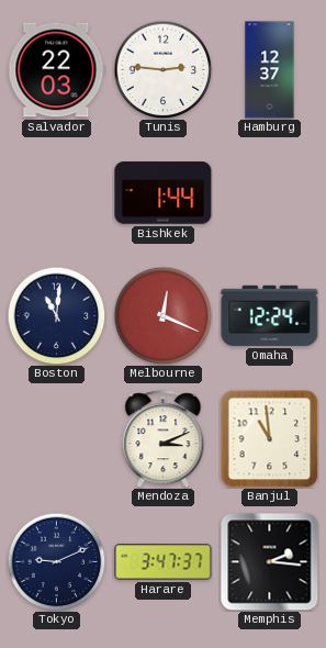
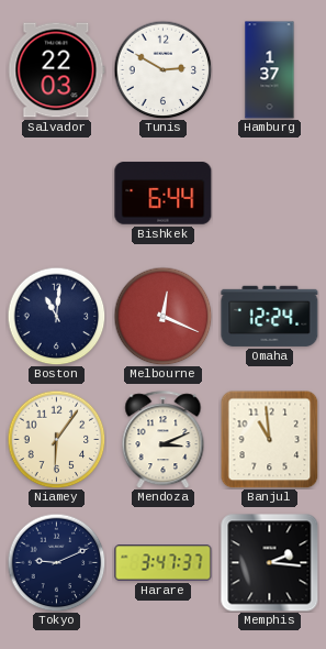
Tunis: 2:46 -> 2:50
Hamburg: 12:37 -> 1:37
Bishkek: 1:44 -> 6:44
Niamey: none -> 6:06
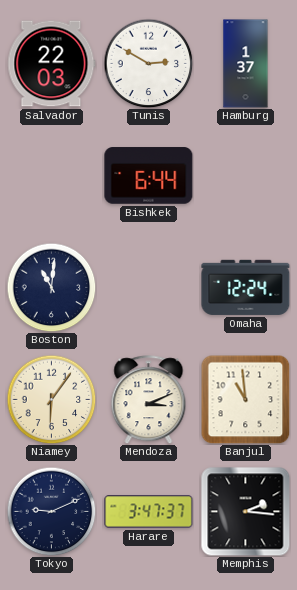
Melbourne: 12:19 -> none
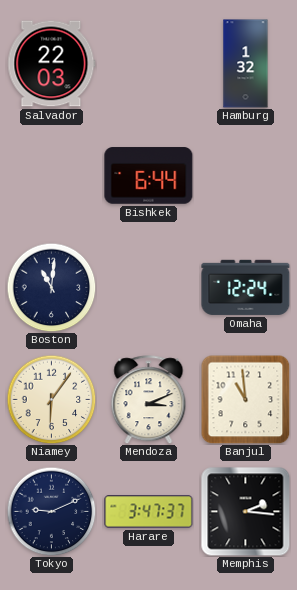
Tunis: 2:50 -> none
Hamburg: 1:37 -> 1:32
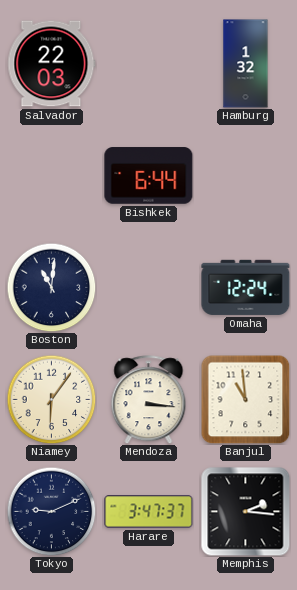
Mendoza: 3:11 -> 3:16
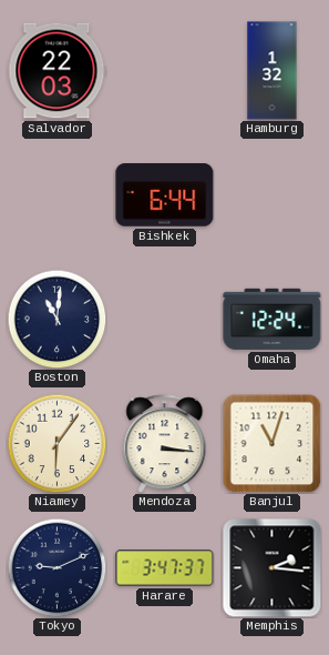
Banjul: 10:59 -> 11:03
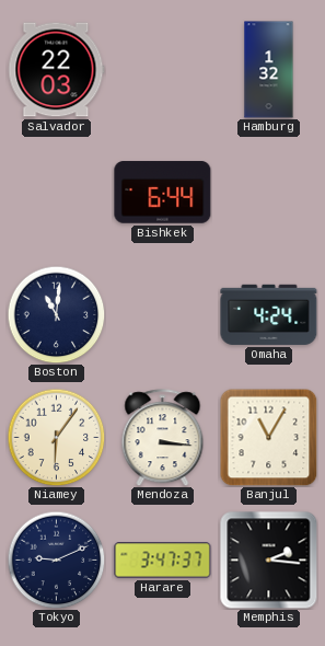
Omaha: 12:24 -> 4:24
Banjul: 11:03 -> 11:05
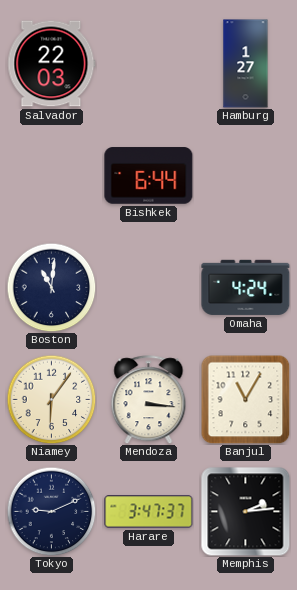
Hamburg: 1:32 -> 1:27
Memphis: 2:16 -> 2:14
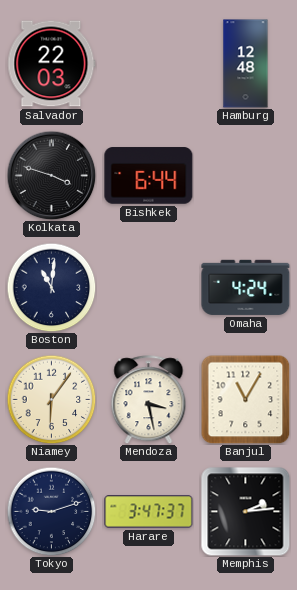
Hamburg: 1:27 -> 12:48
Kolkata: none -> 3:48
Mendoza: 3:16 -> 3:28
Tokyo: 9:11 -> 9:12
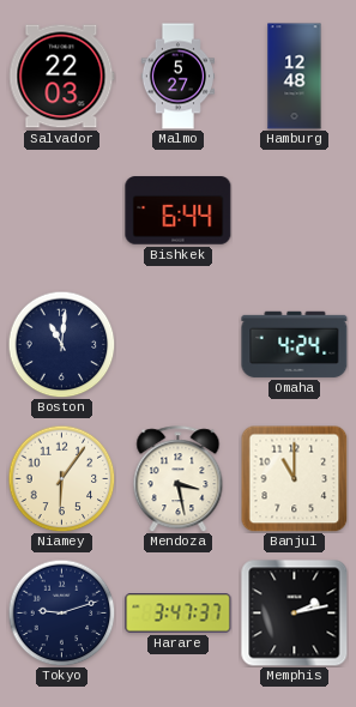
Malmo: none -> 5:27
Kolkata: 3:48 -> none
Banjul: 11:05 -> 11:00
Memphis: 2:14 -> 2:13
